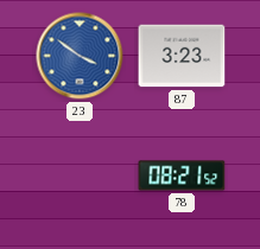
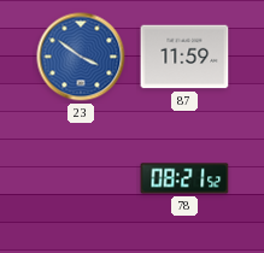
87: 3:23 -> 11:59
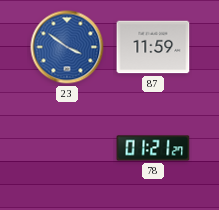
78: 08:21 -> 01:21
